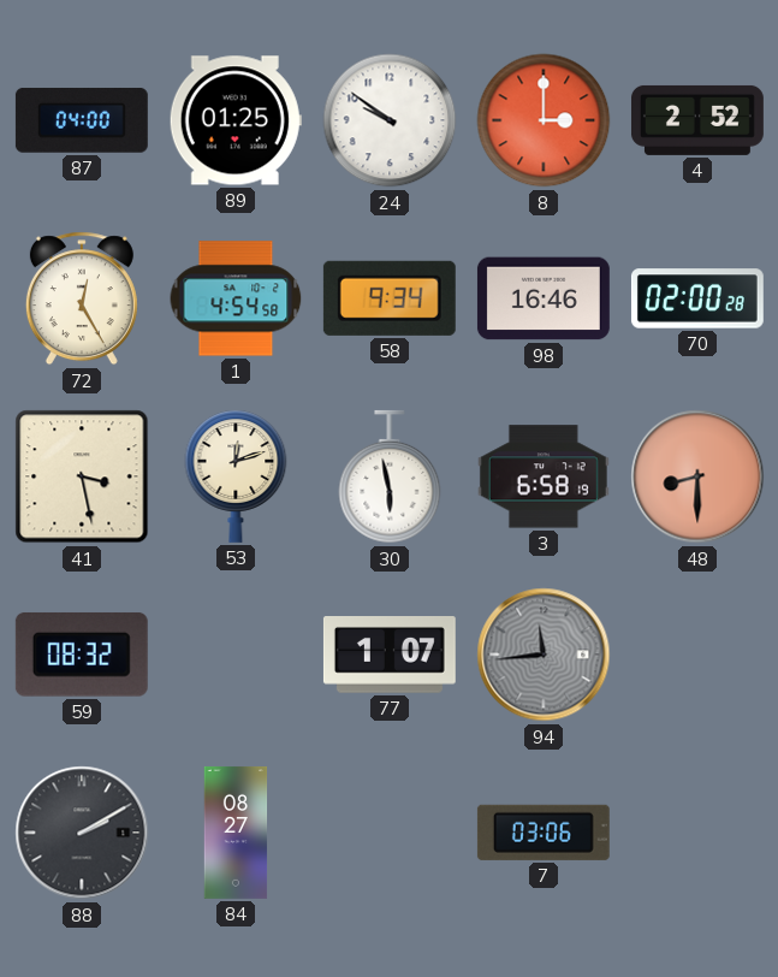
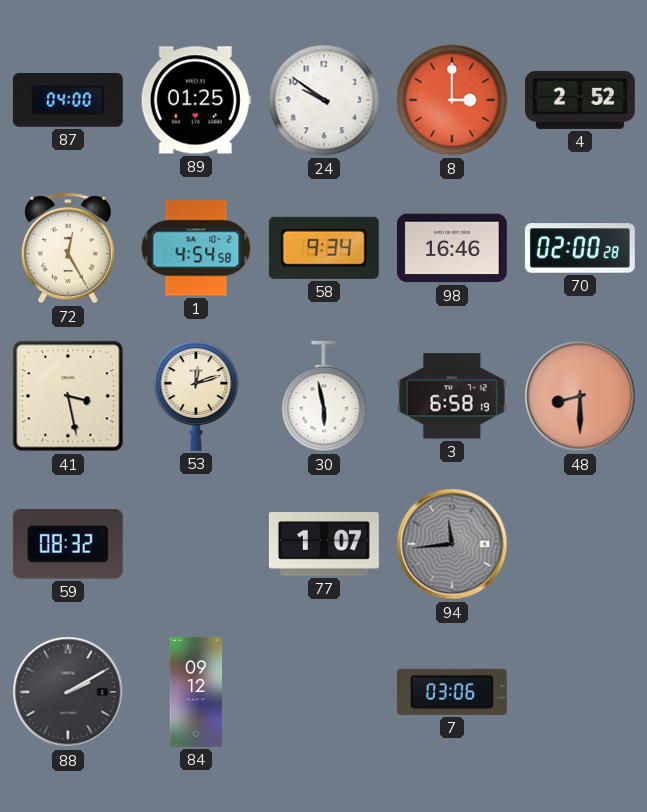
84: 08:27 -> 09:12
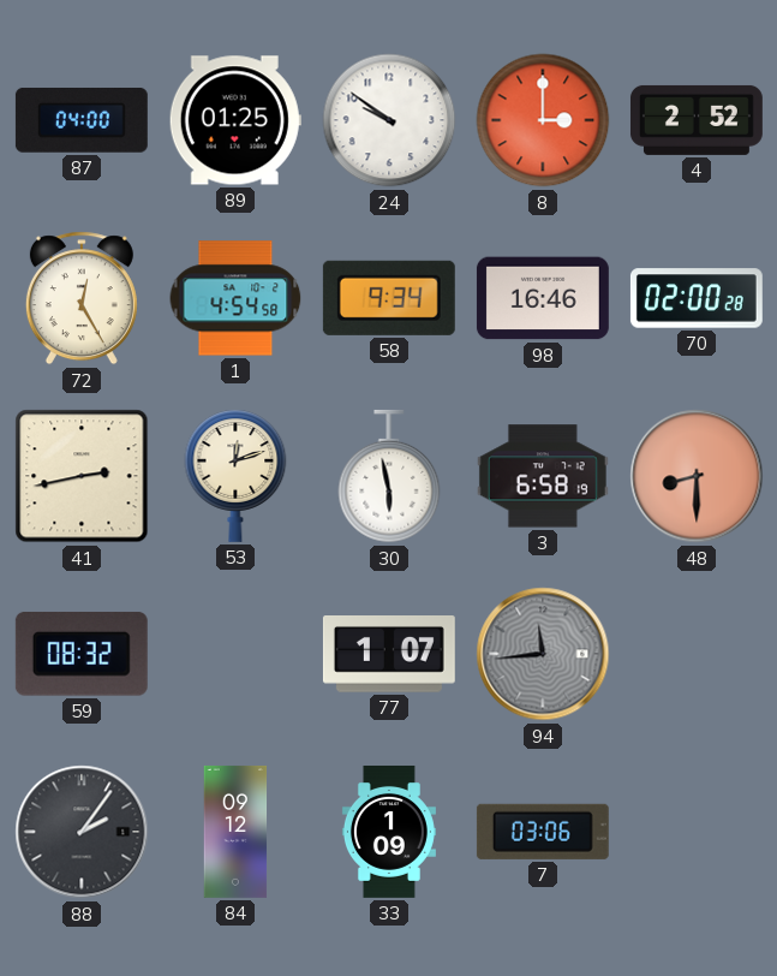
41: 3:28 -> 2:43
88: 2:10 -> 2:06
33: none -> 1:09
